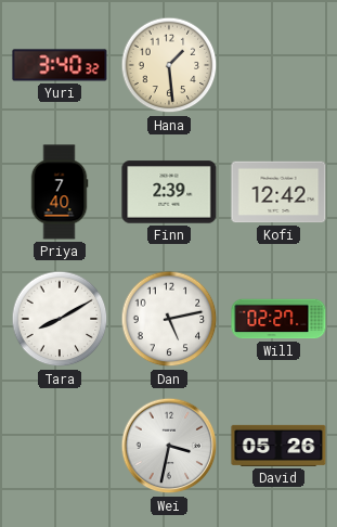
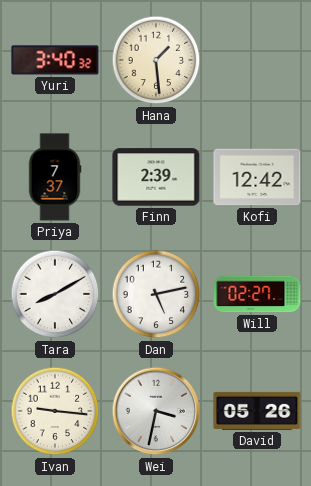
Priya: 7:40 -> 7:37
Ivan: none -> 9:16
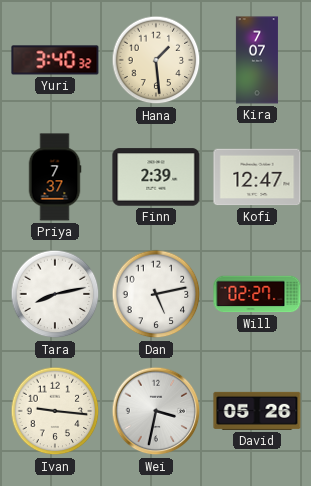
Kira: none -> 7:07
Kofi: 12:42 -> 12:47
Tara: 8:10 -> 8:13
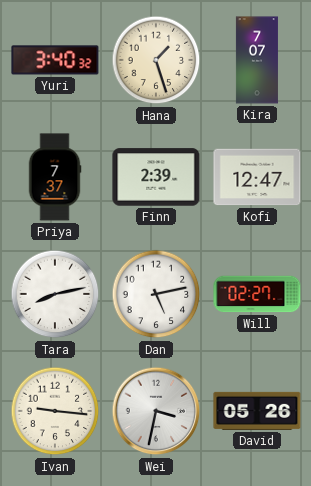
Hana: 1:29 -> 1:27
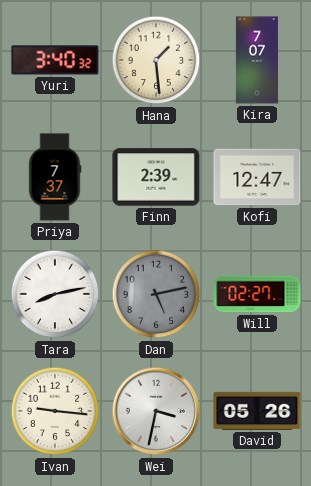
Hana: 1:27 -> 1:29
Dan dial: white -> grey
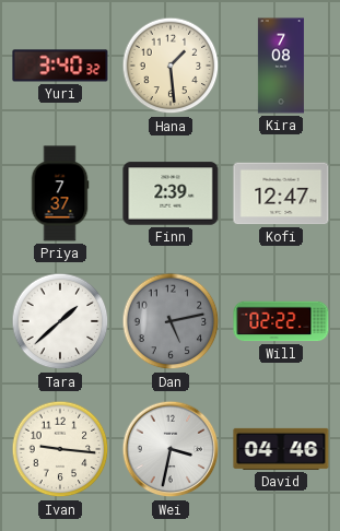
Kira: 7:07 -> 7:08
Tara: 8:13 -> 1:38
Will: 02:27 -> 02:22
David: 05:26 -> 04:46
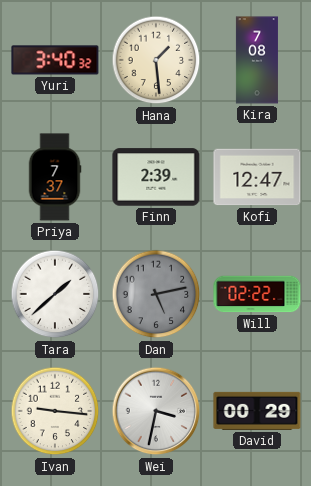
David: 04:46 -> 00:29
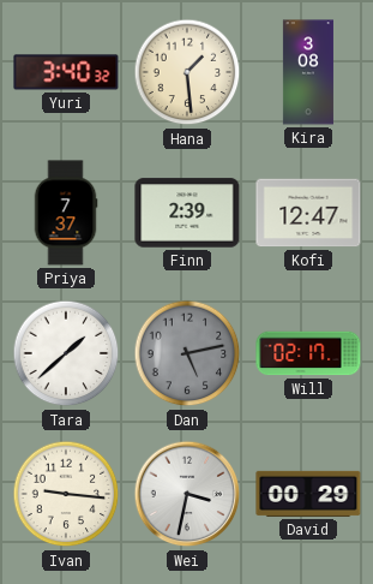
Kira: 7:08 -> 3:08
Will: 02:22 -> 02:17
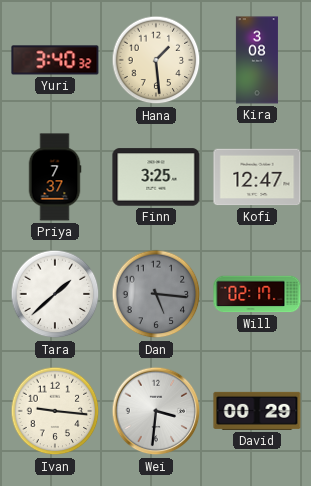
Finn: 2:39 -> 3:25
Dan: 5:13 -> 5:16
Wei: 3:32 -> 3:31
